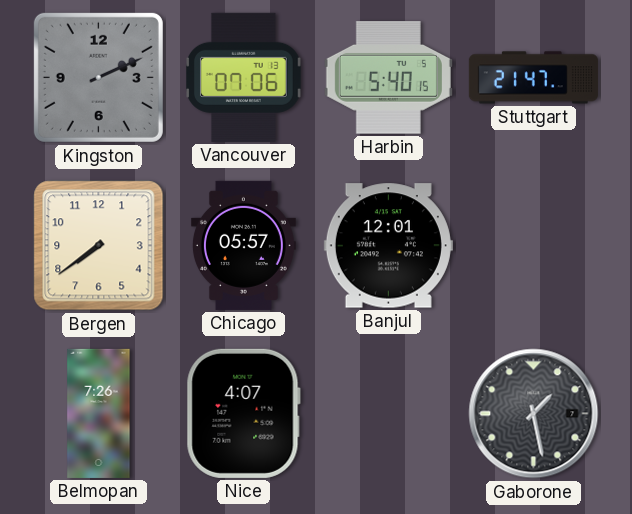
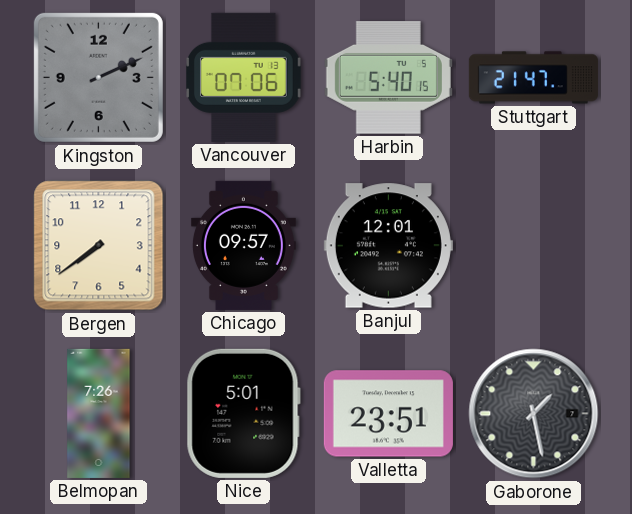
Chicago: 05:57 -> 09:57
Nice: 4:07 -> 5:01
Valletta: none -> 23:51
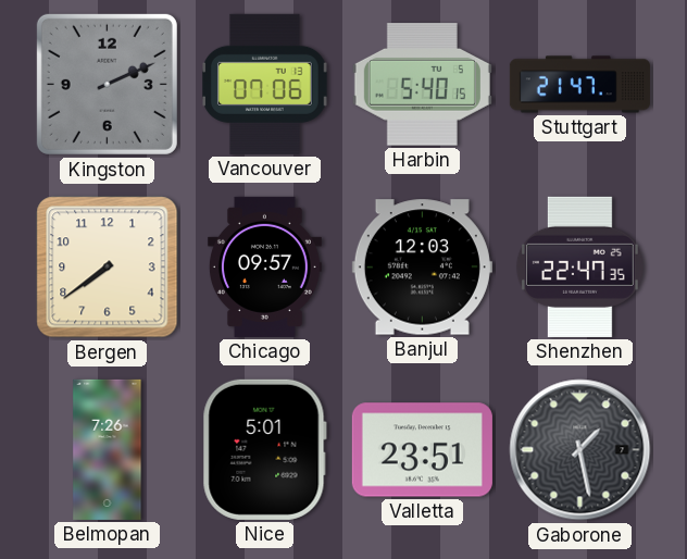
Banjul: 12:01 -> 12:03
Shenzhen: none -> 22:47
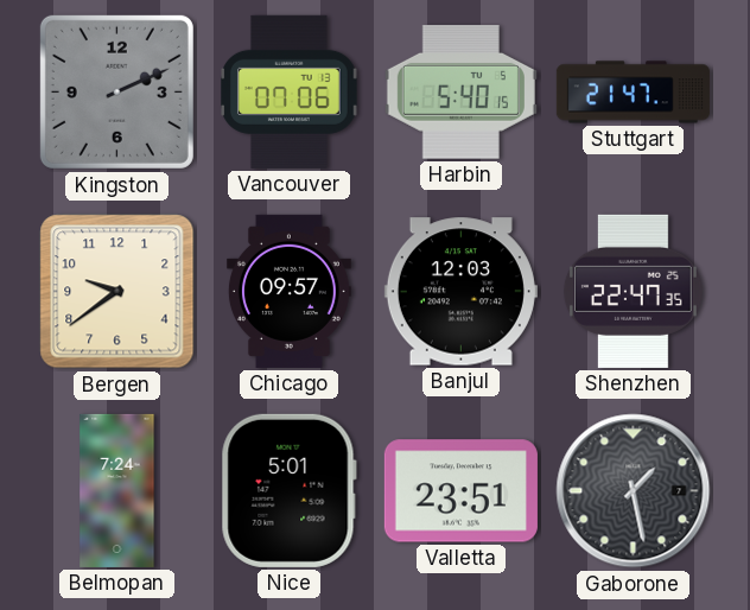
Bergen: 7:39 -> 9:39
Belmopan: 7:26 -> 7:24
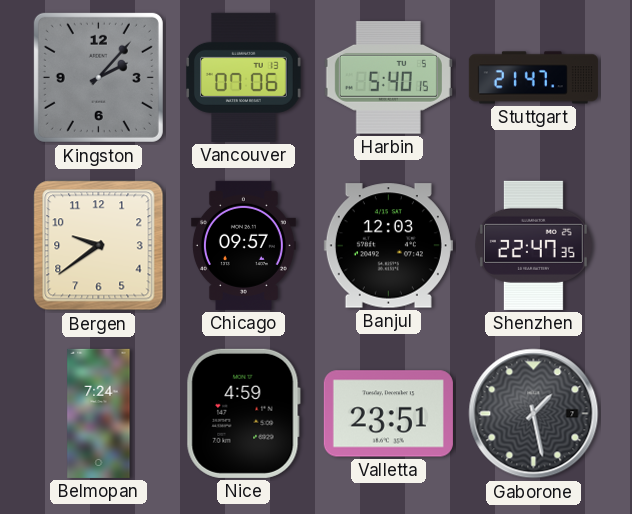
Kingston: 2:11 -> 2:07
Nice: 5:01 -> 4:59
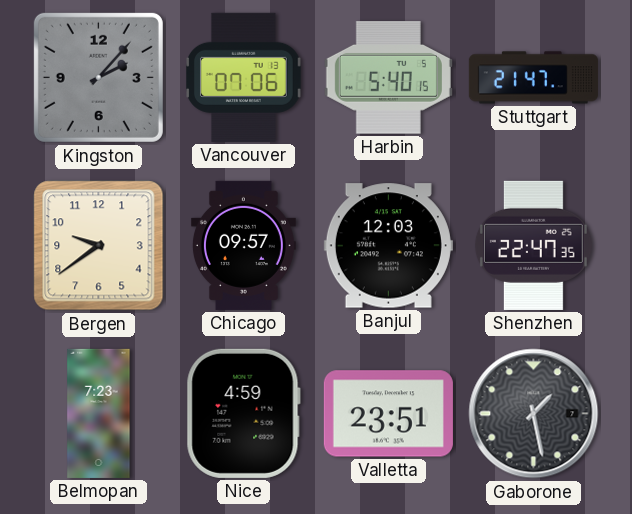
Belmopan: 7:24 -> 7:23
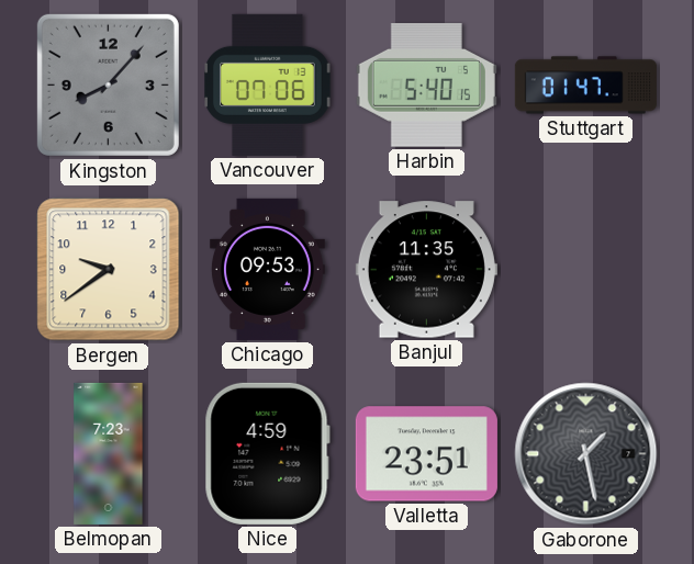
Kingston: 2:07 -> 8:07
Stuttgart: 21:47 -> 01:47
Chicago: 09:57 -> 09:53
Banjul: 12:03 -> 11:35
Shenzhen: 22:47 -> none
